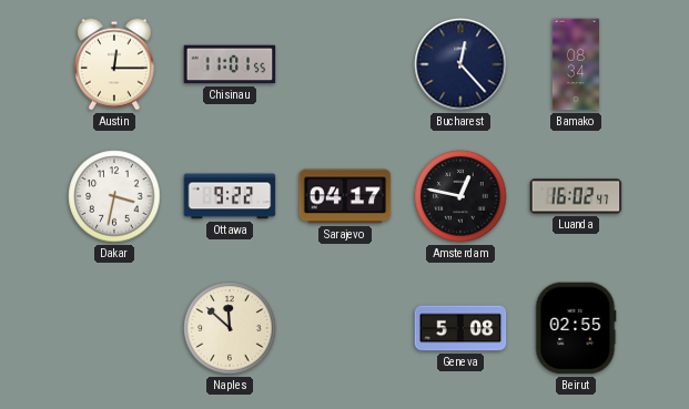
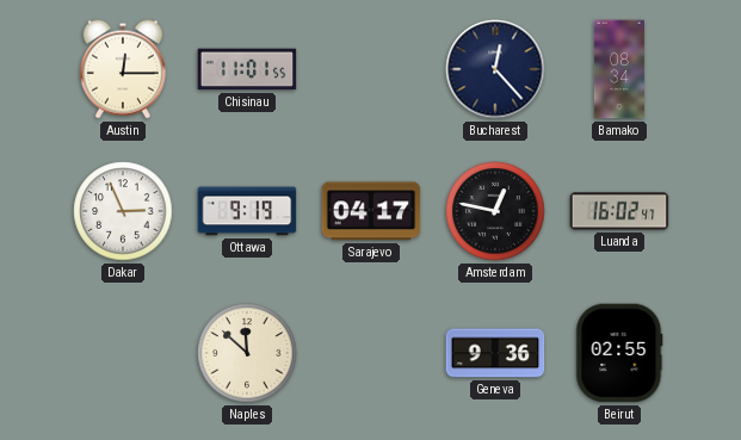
Dakar: 3:32 -> 2:56
Ottawa: 9:22 -> 9:19
Geneva: 5:08 -> 9:36
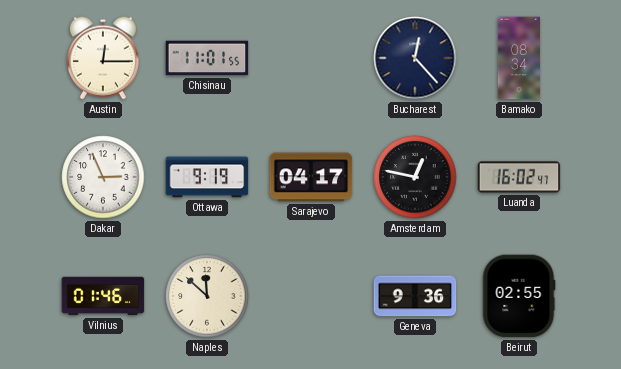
Vilnius: none -> 01:46
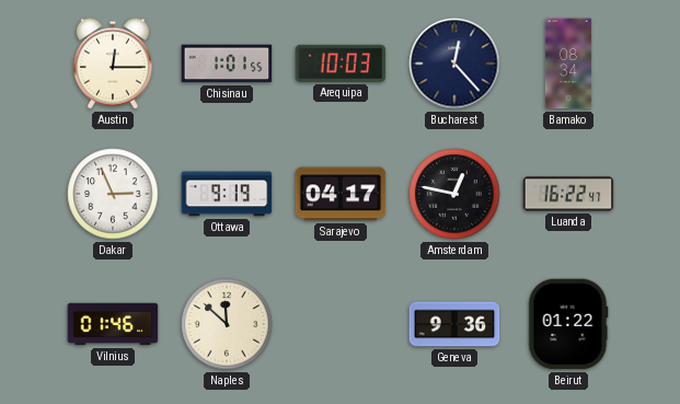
Chisinau: 11:01 -> 1:01
Arequipa: none -> 10:03
Luanda: 16:02 -> 16:22
Beirut: 02:55 -> 01:22
